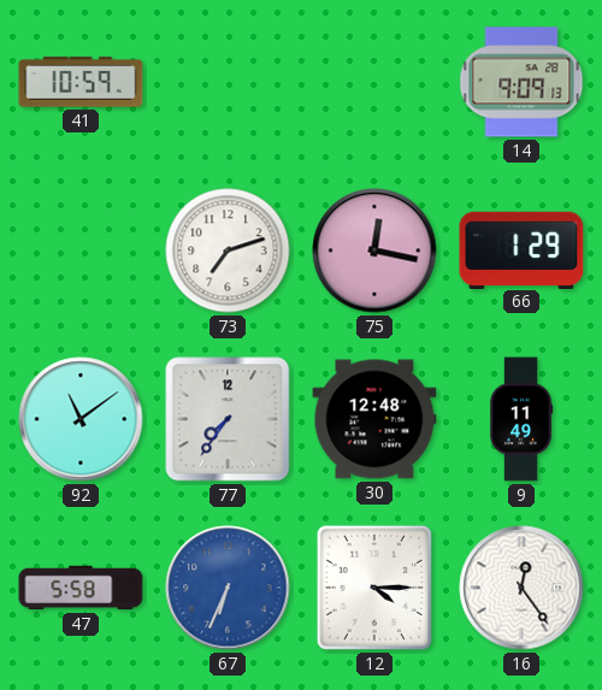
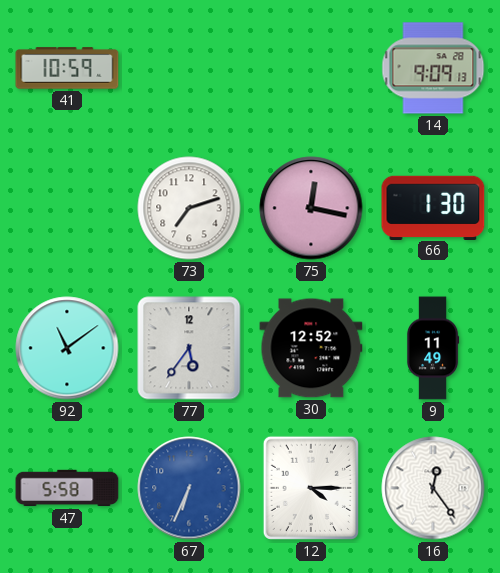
66: 1:29 -> 1:30
77: 7:36 -> 5:36
30: 12:48 -> 12:52
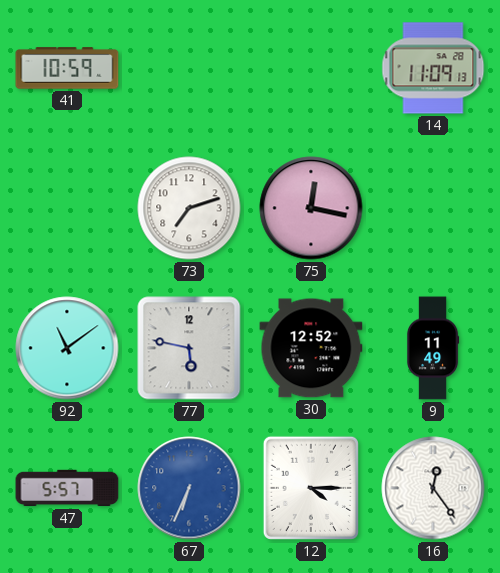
14: 9:09 -> 11:09
66: 1:30 -> none
77: 5:36 -> 5:47
47: 5:58 -> 5:57
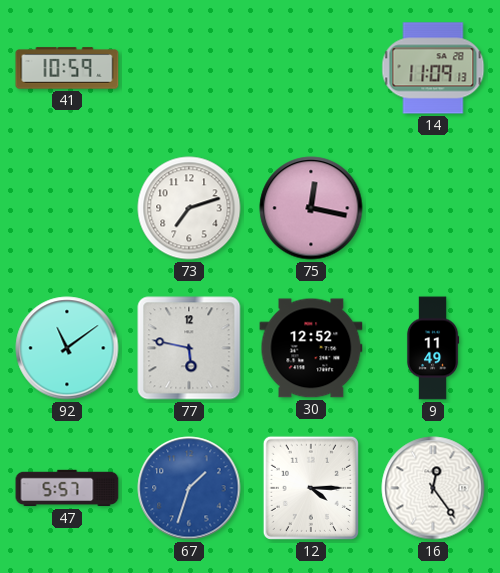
67: 6:34 -> 1:33
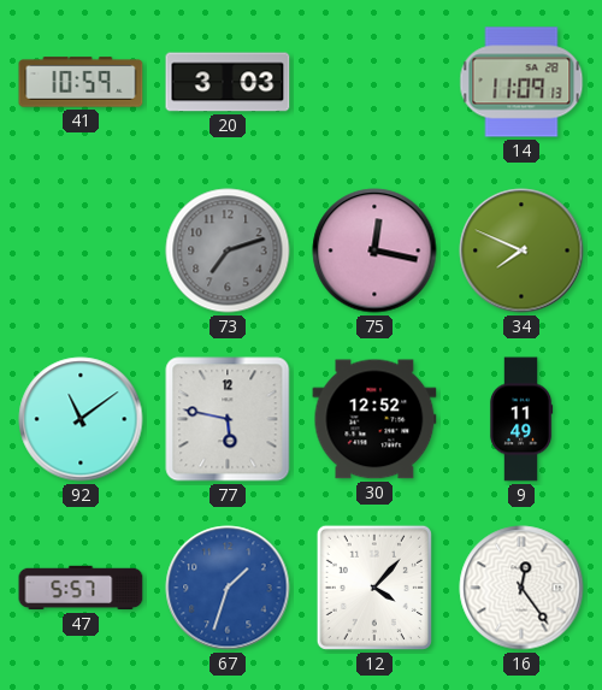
20: none -> 3:03
73 dial: white -> grey
34: none -> 7:49
12: 4:15 -> 4:07
